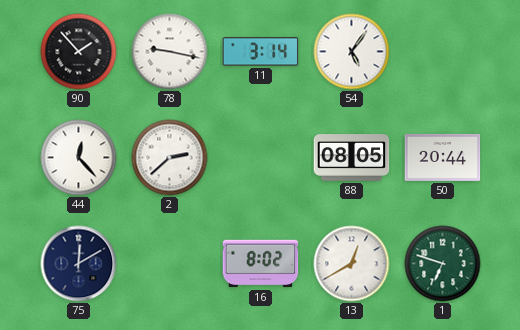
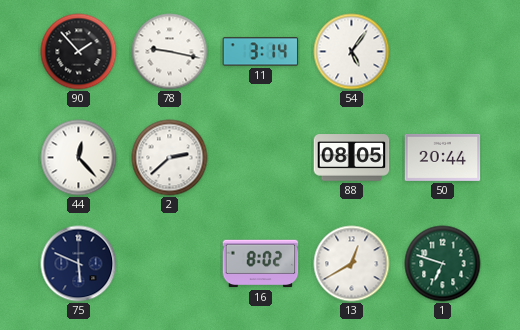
75: 12:10 -> 5:49
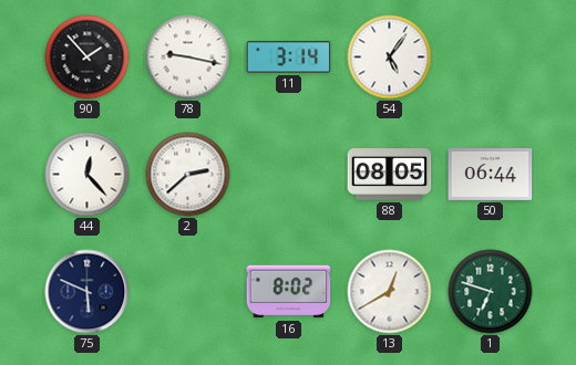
50: 20:44 -> 06:44
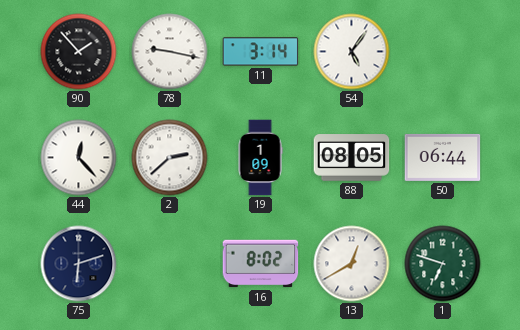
19: none -> 1:09
75: 5:49 -> 6:12
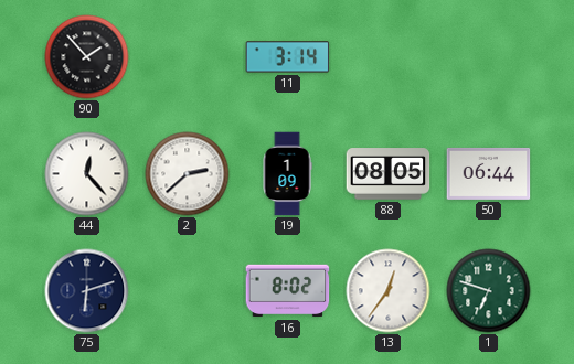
78: 9:17 -> none
54: 5:06 -> none
13: 12:40 -> 12:36
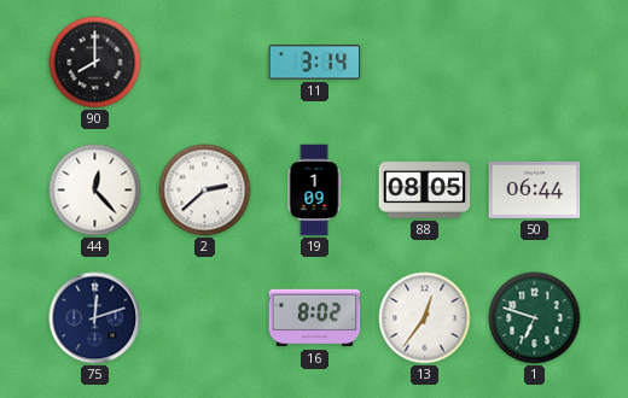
90: 1:53 -> 8:00
75: 6:12 -> 12:12
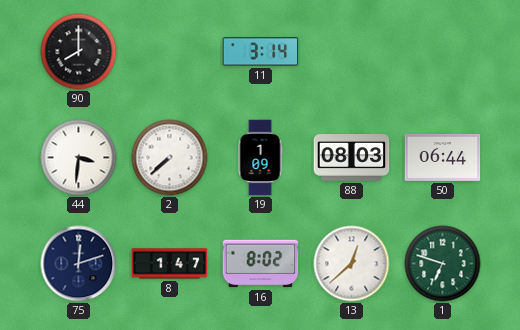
44: 12:23 -> 3:31
2: 2:38 -> 7:38
88: 08:05 -> 08:03
8: none -> 1:47
13: 12:36 -> 12:38
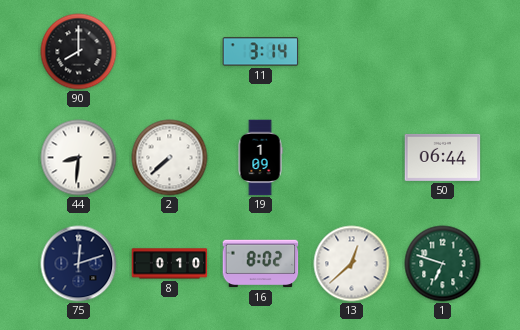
44: 3:31 -> 8:31
88: 08:03 -> none
8: 1:47 -> 0:10
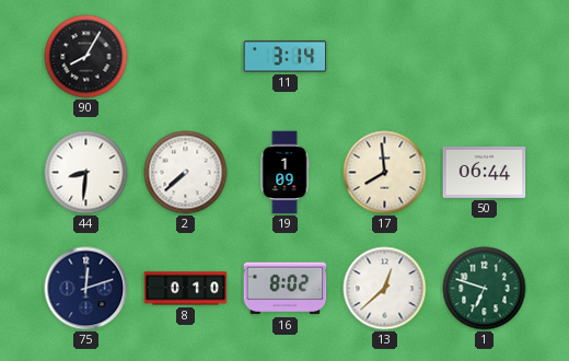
90: 8:00 -> 8:05
17: none -> 7:59
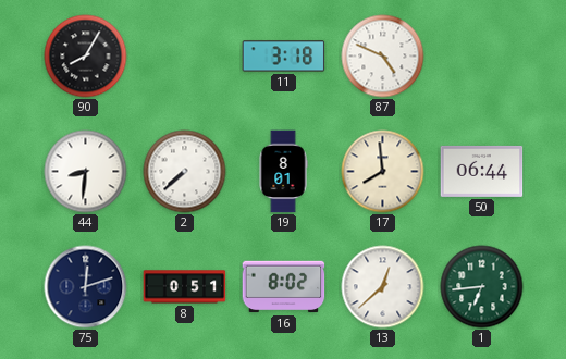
11: 3:14 -> 3:18
87: none -> 4:49
19: 1:09 -> 8:01
8: 0:10 -> 0:51
1: 6:48 -> 6:44
